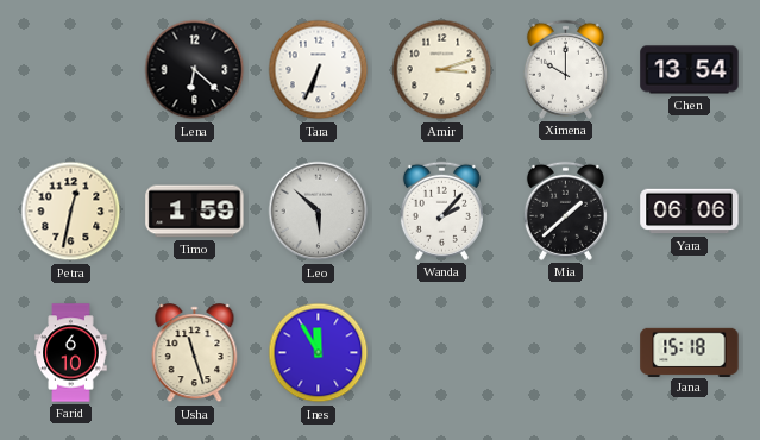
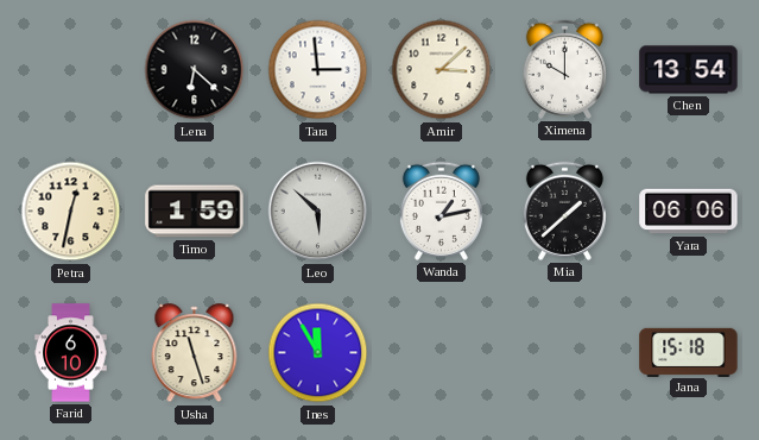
Tara: 6:34 -> 2:59
Amir: 3:12 -> 3:08
Wanda: 2:07 -> 1:13
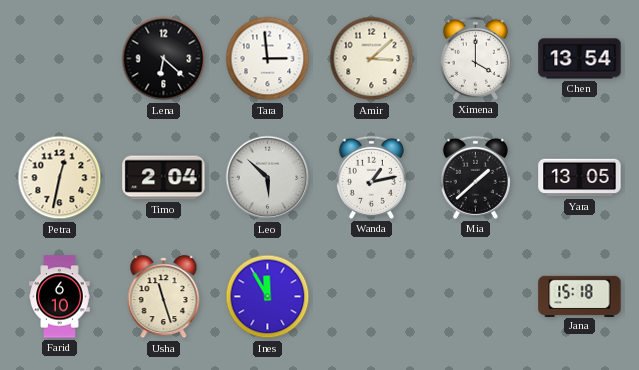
Ximena: 10:00 -> 4:00
Timo: 1:59 -> 2:04
Yara: 06:06 -> 13:05
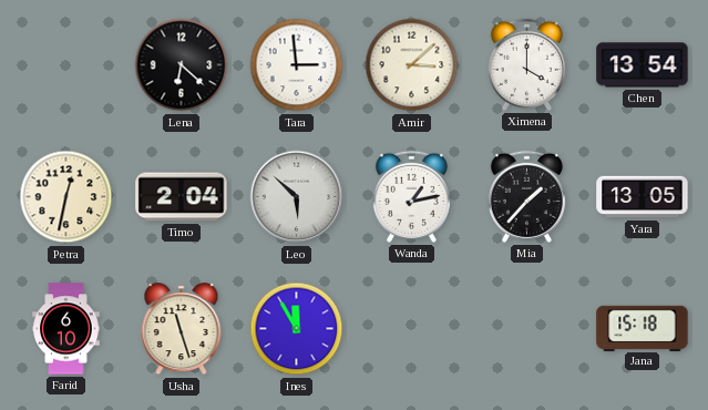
Mia: 1:38 -> 1:37
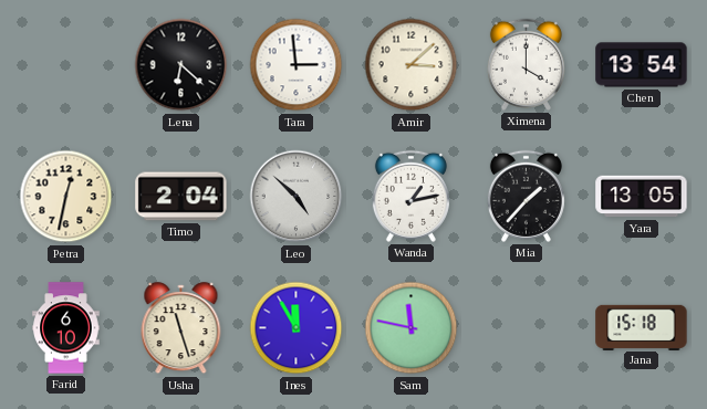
Leo: 5:52 -> 4:52
Sam: none -> 11:47
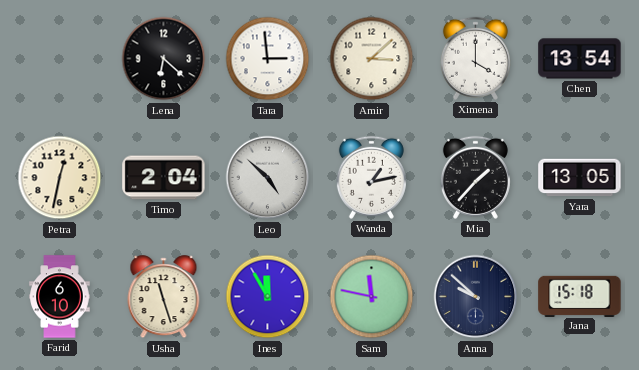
Anna: none -> 9:52
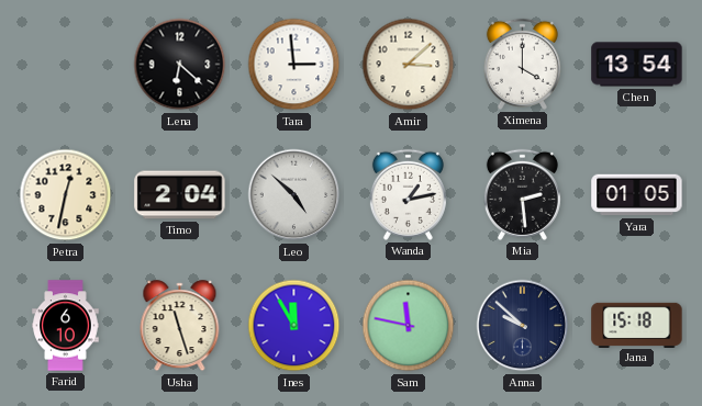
Mia: 1:37 -> 2:29
Yara: 13:05 -> 01:05
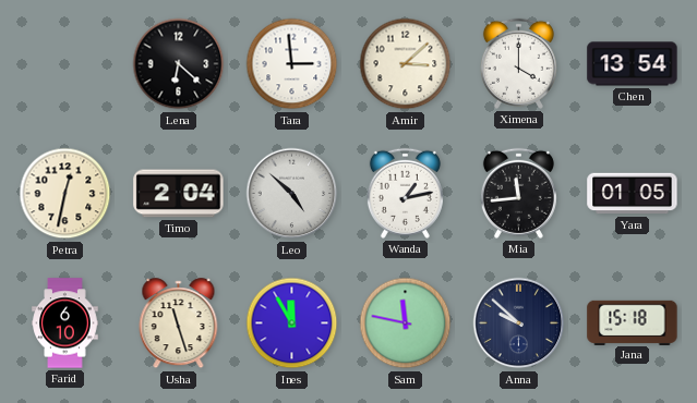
Mia: 2:29 -> 11:44
